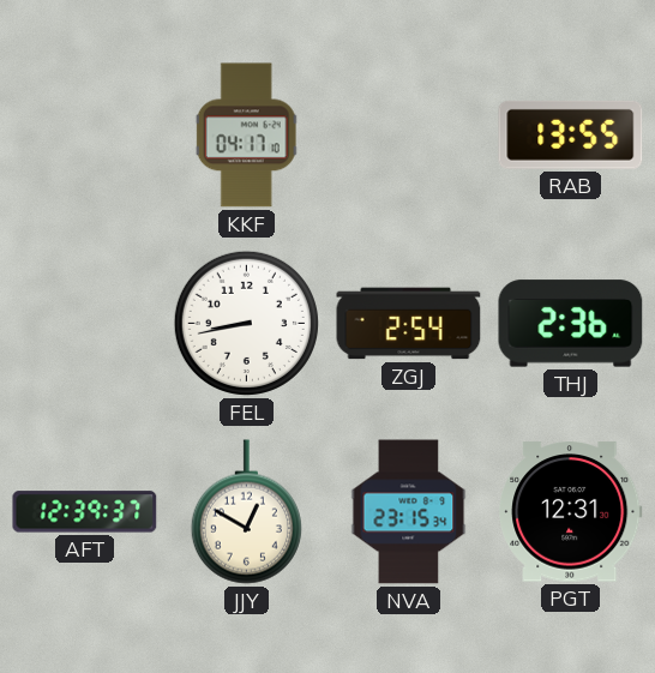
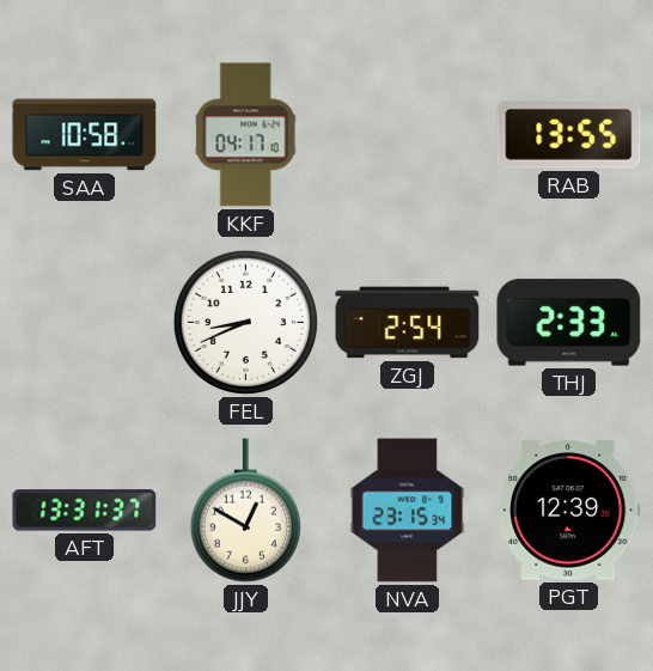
SAA: none -> 10:58
FEL: 8:43 -> 8:41
THJ: 2:36 -> 2:33
AFT: 12:39 -> 13:31
PGT: 12:31 -> 12:39
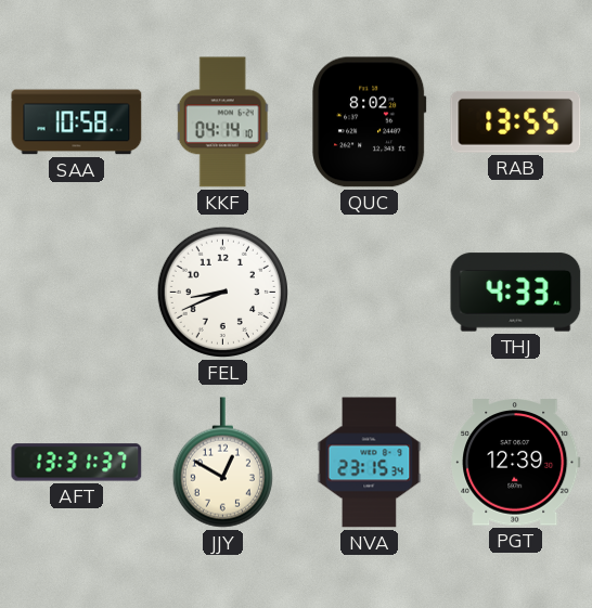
KKF: 04:17 -> 04:14
QUC: none -> 8:02
ZGJ: 2:54 -> none
THJ: 2:33 -> 4:33
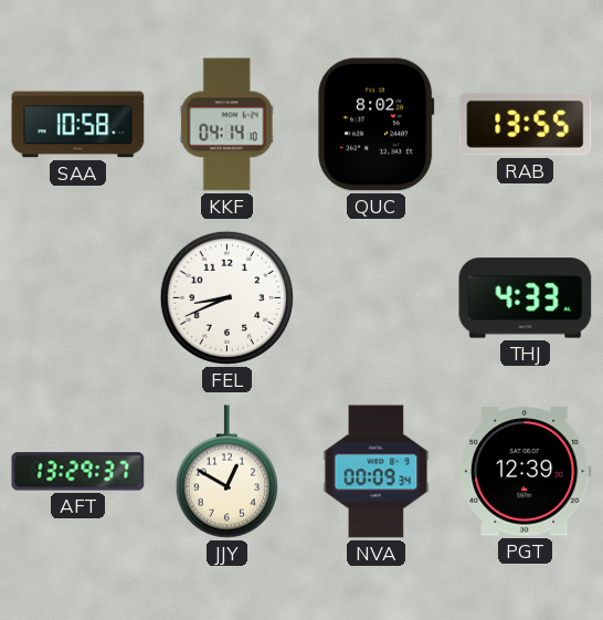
AFT: 13:31 -> 13:29
NVA: 23:15 -> 00:09
